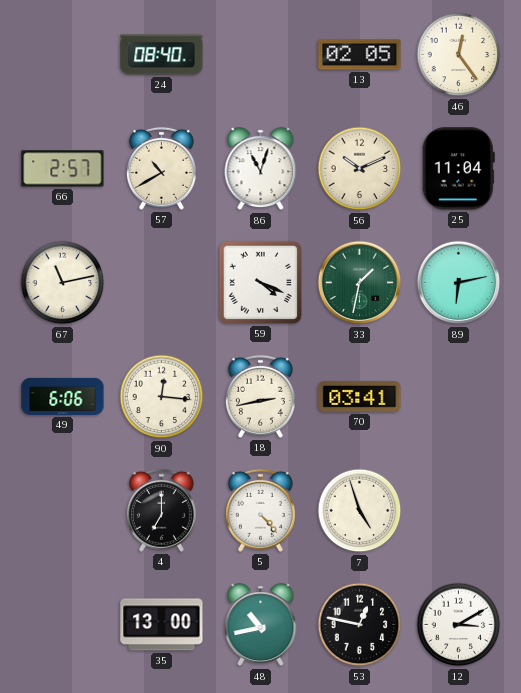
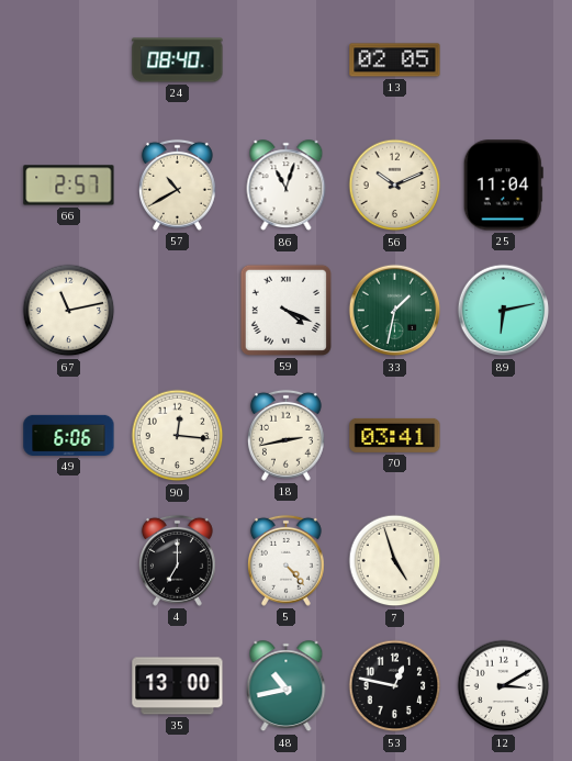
46: 12:24 -> none
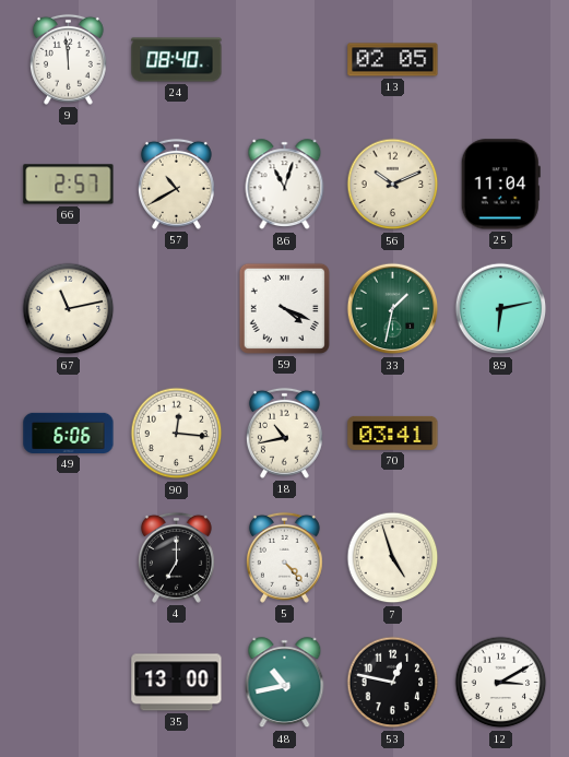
9: none -> 11:59
18: 2:43 -> 10:43
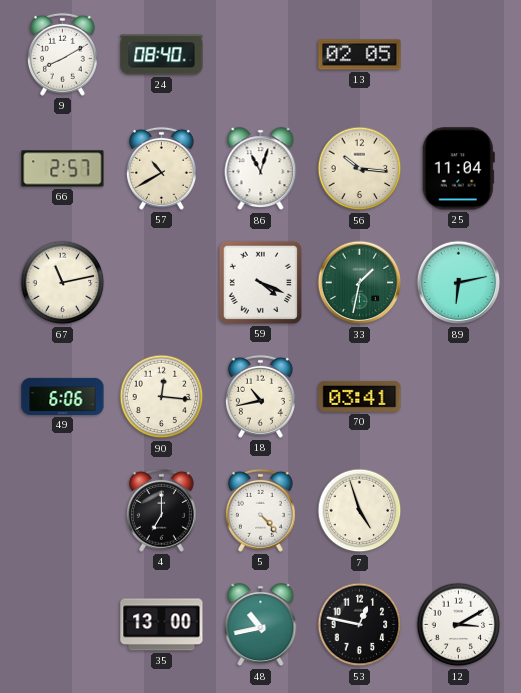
9: 11:59 -> 8:10
56: 10:11 -> 10:16
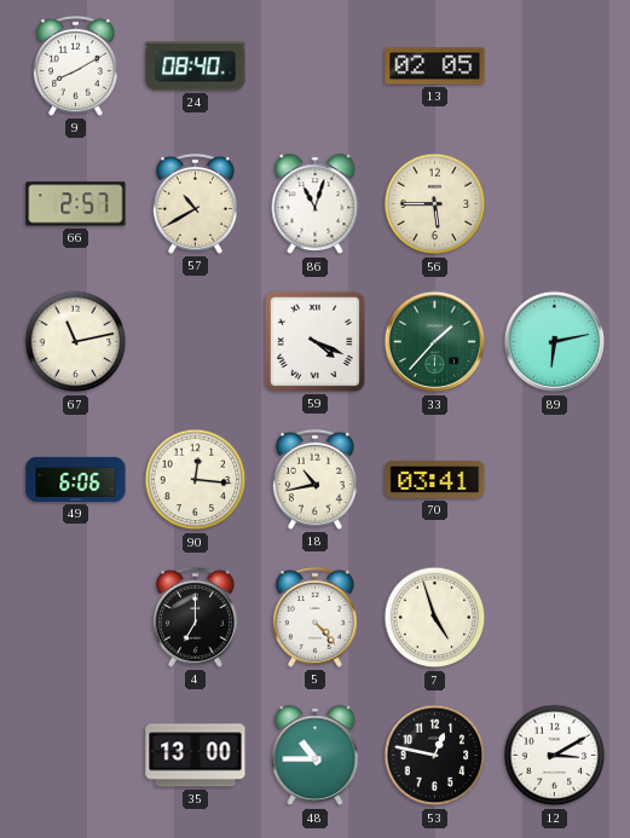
56: 10:16 -> 5:45
25: 11:04 -> none
33: 1:32 -> 1:37
48: 10:43 -> 10:45
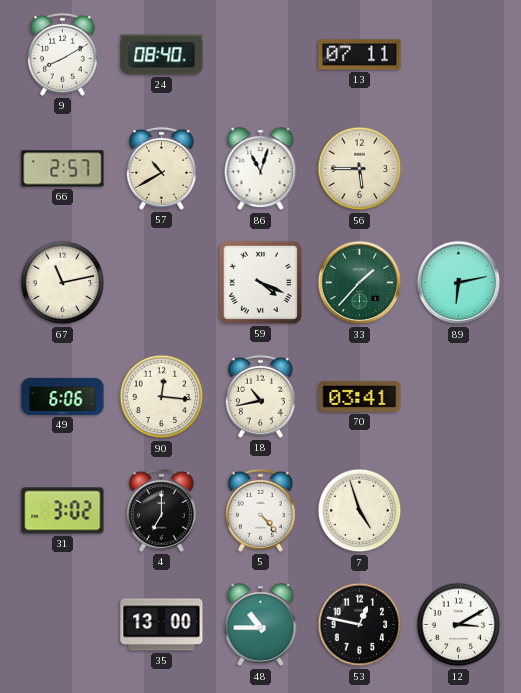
13: 02:05 -> 07:11
31: none -> 3:02
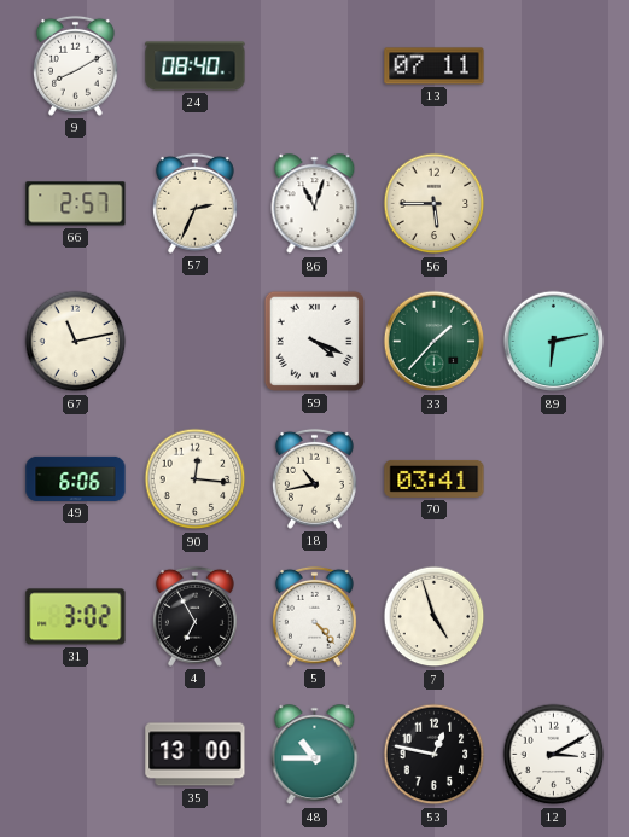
57: 10:40 -> 2:34
4: 7:00 -> 6:55
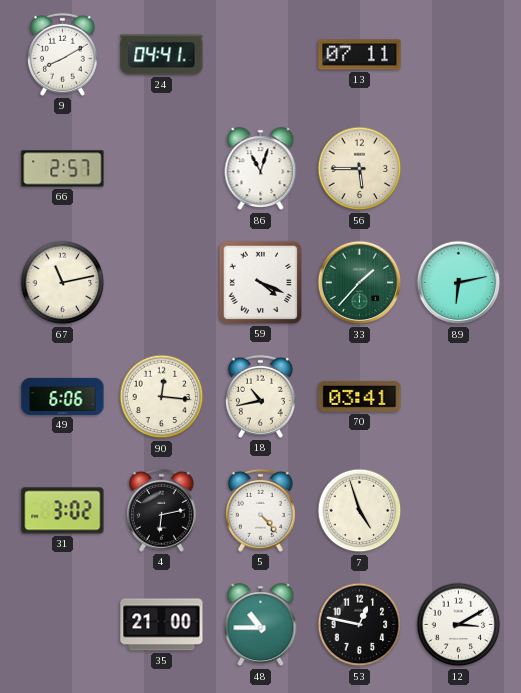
24: 08:40 -> 04:41
57: 2:34 -> none
4: 6:55 -> 6:13
35: 13:00 -> 21:00
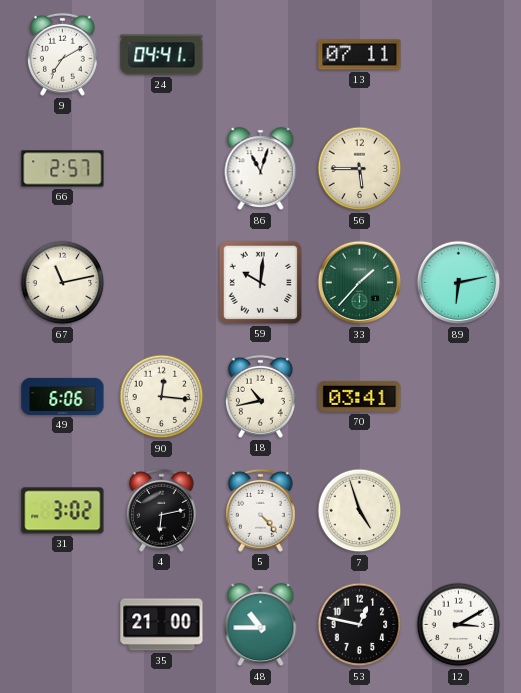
9: 8:10 -> 7:10
59: 4:19 -> 10:01
